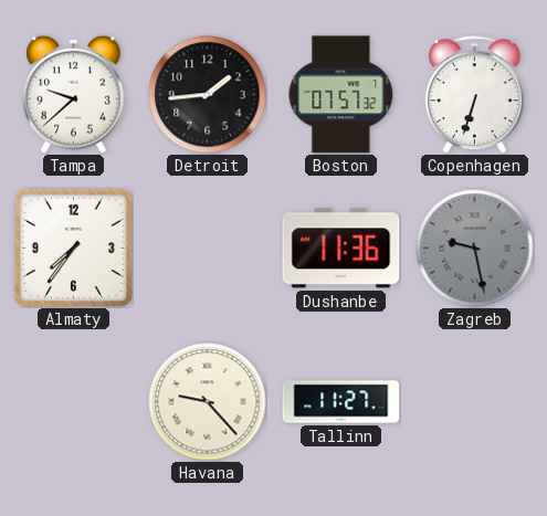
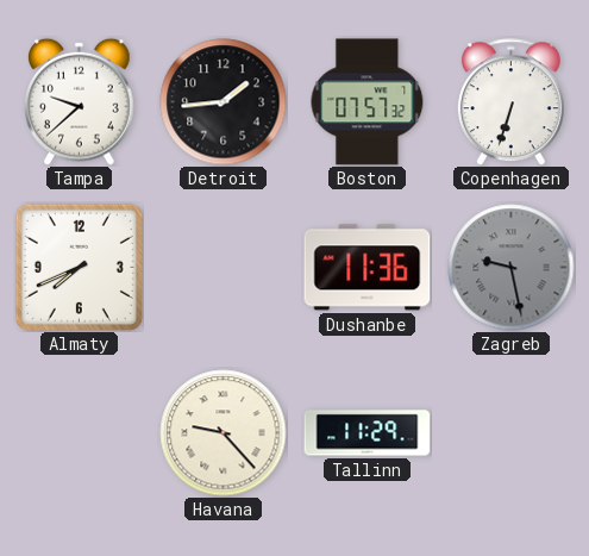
Almaty: 7:36 -> 7:41
Tallinn: 11:27 -> 11:29
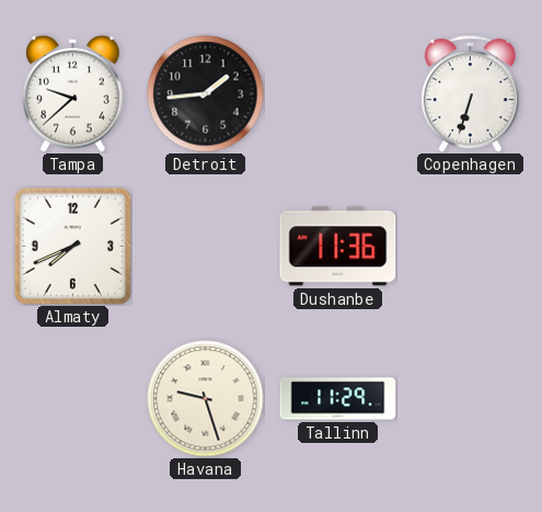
Boston: 07:57 -> none
Zagreb: 9:28 -> none
Havana: 9:23 -> 9:27
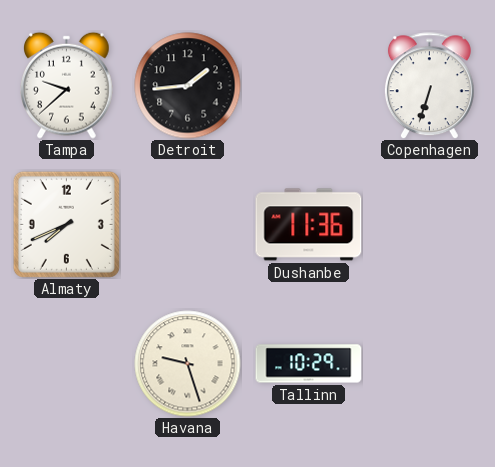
Tallinn: 11:29 -> 10:29
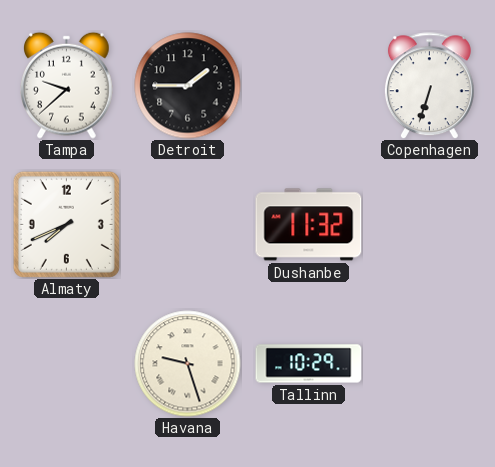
Detroit: 1:44 -> 1:45
Dushanbe: 11:36 -> 11:32
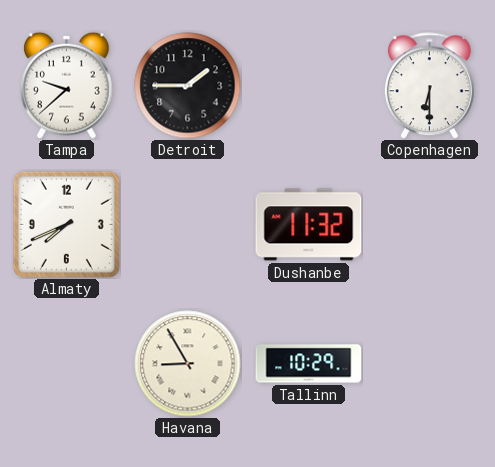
Copenhagen: 6:33 -> 6:30
Havana: 9:27 -> 8:55
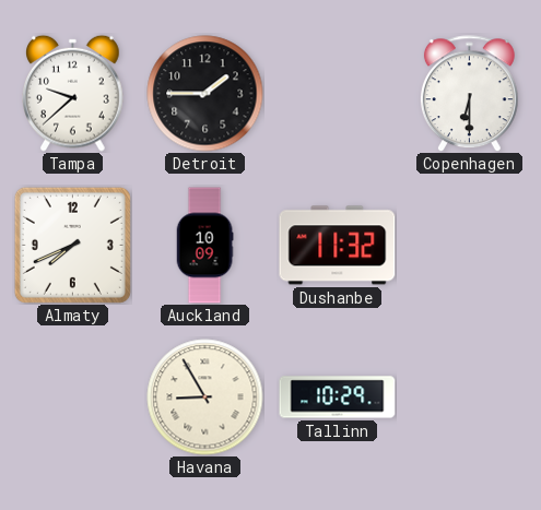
Auckland: none -> 10:09
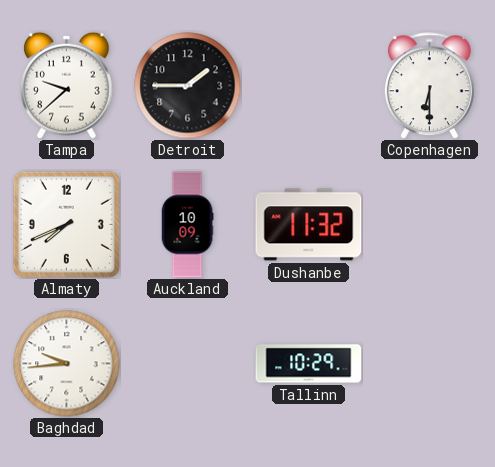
Baghdad: none -> 9:44
Havana: 8:55 -> none
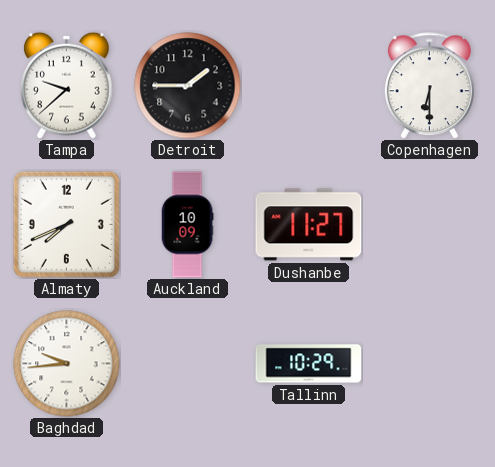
Dushanbe: 11:32 -> 11:27
